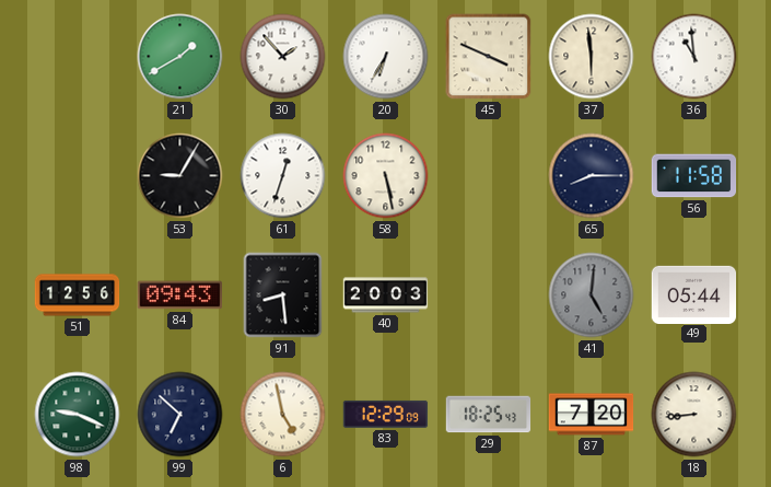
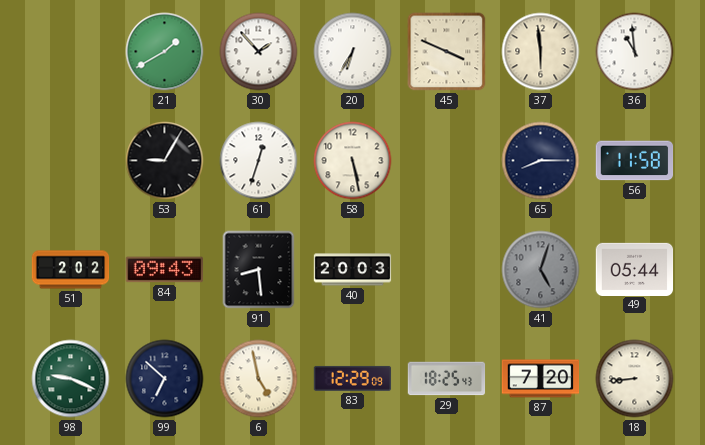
51: 12:56 -> 2:02
41: 5:01 -> 5:03
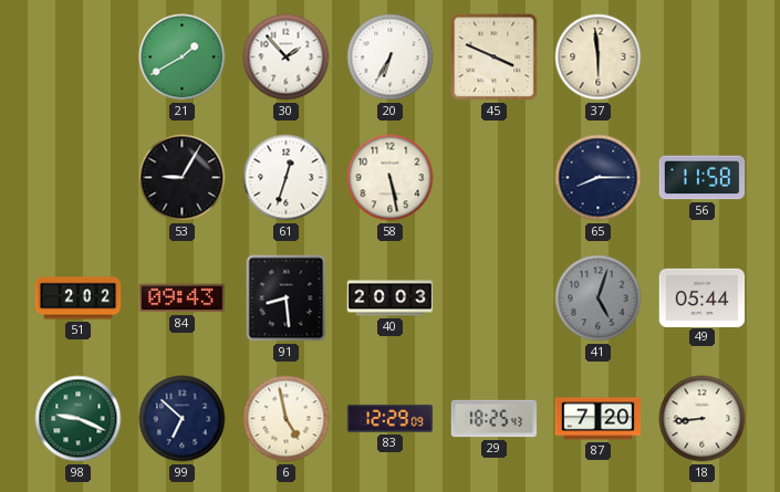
36: 10:59 -> none
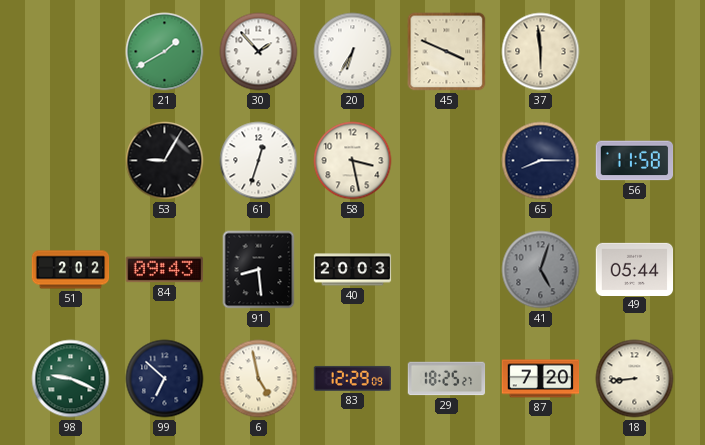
58: 5:28 -> 3:28
29: 18:25:43 -> 18:25:27
